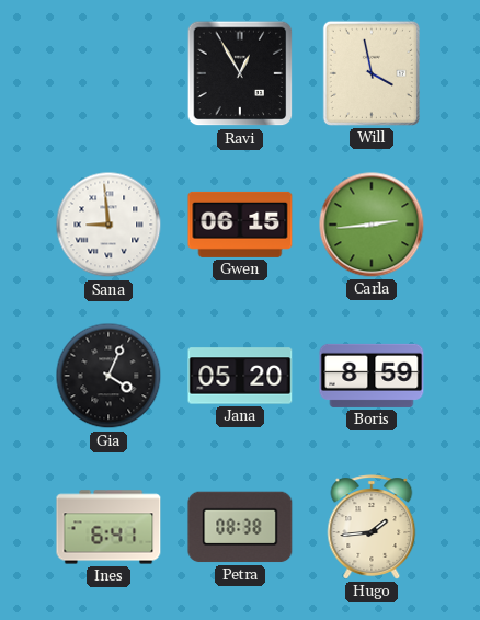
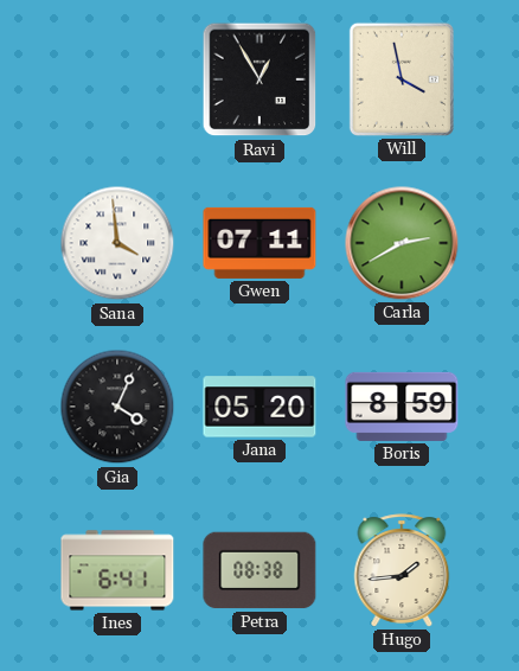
Sana: 8:59 -> 3:59
Gwen: 06:15 -> 07:11
Carla: 2:44 -> 2:40
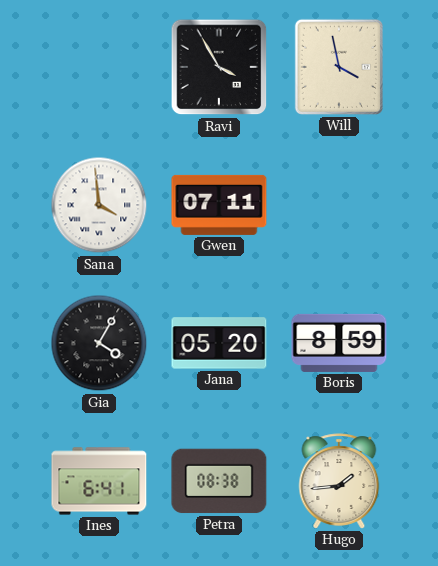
Ravi: 12:55 -> 3:55
Carla: 2:40 -> none
Gia: 4:04 -> 4:05
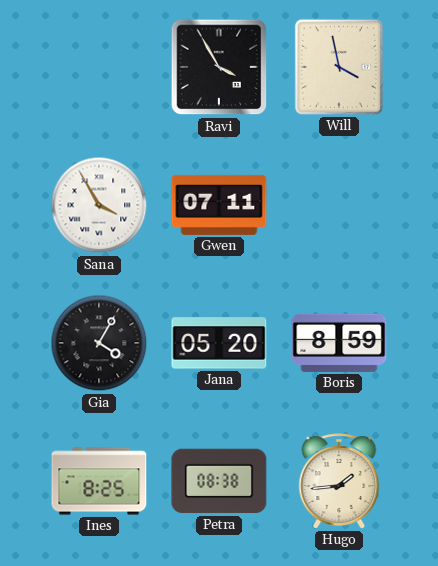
Sana: 3:59 -> 3:55
Ines: 6:41 -> 8:25
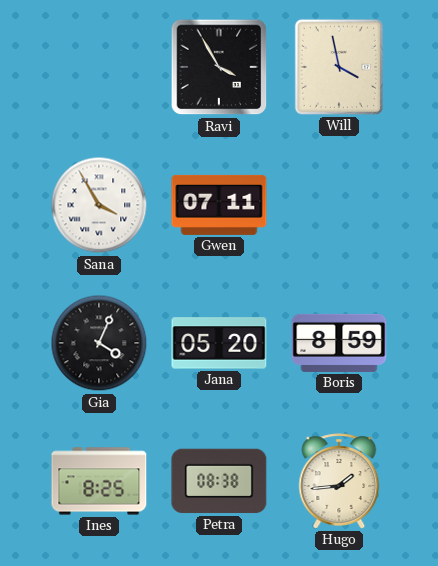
Gia: 4:05 -> 4:04
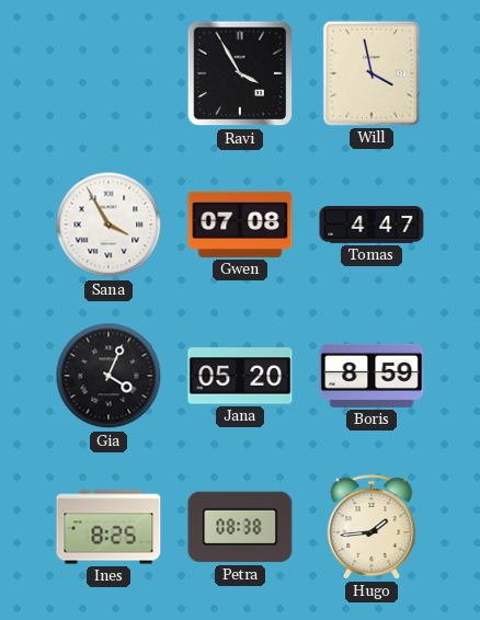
Gwen: 07:11 -> 07:08
Tomas: none -> 4:47
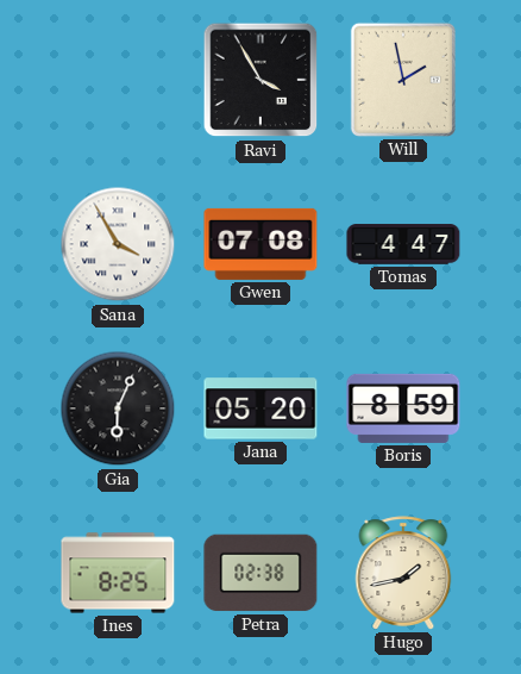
Will: 3:58 -> 1:58
Gia: 4:04 -> 6:04
Petra: 08:38 -> 02:38
Hugo: 1:44 -> 1:43
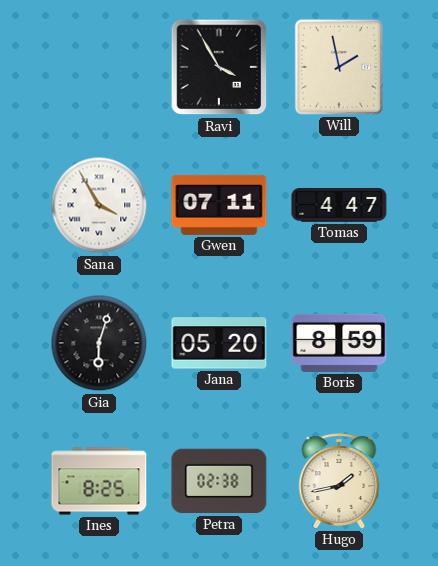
Gwen: 07:08 -> 07:11
Gia: 6:04 -> 6:03
